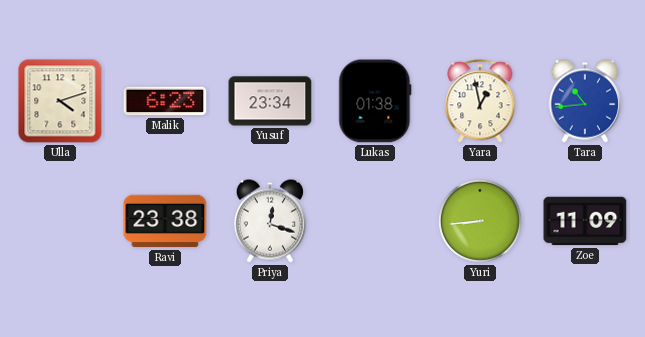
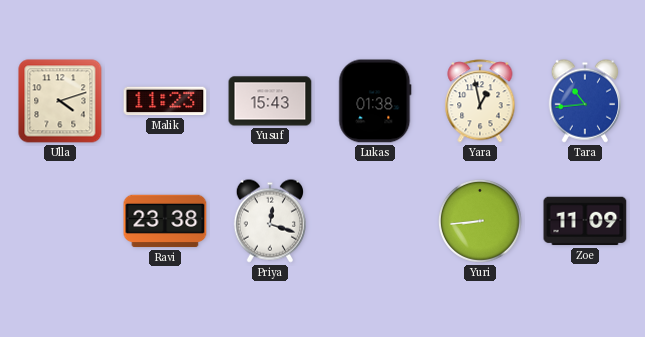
Malik: 6:23 -> 11:23
Yusuf: 23:34 -> 15:43
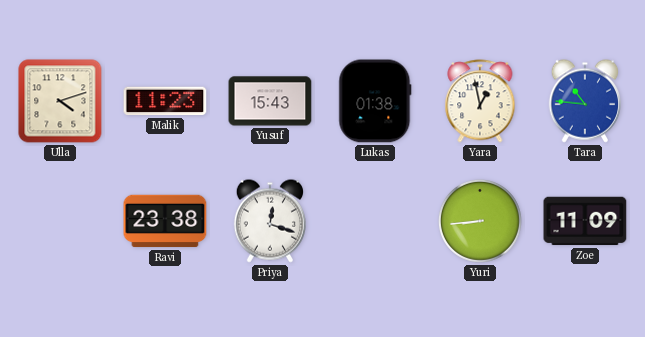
Tara: 10:44 -> 10:46
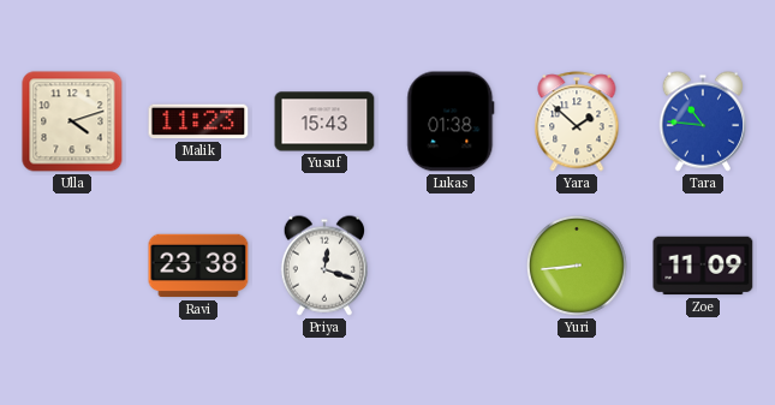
Yara: 12:58 -> 1:52
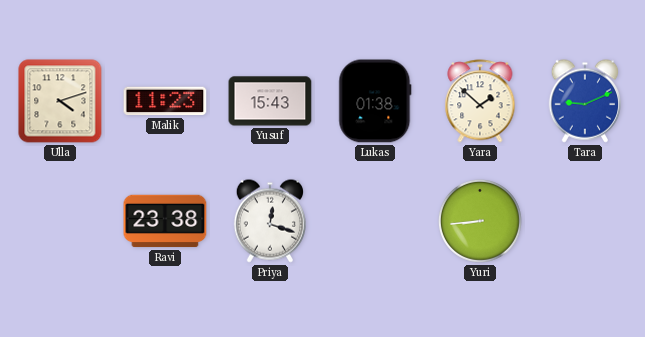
Tara: 10:46 -> 9:11
Zoe: 11:09 -> none
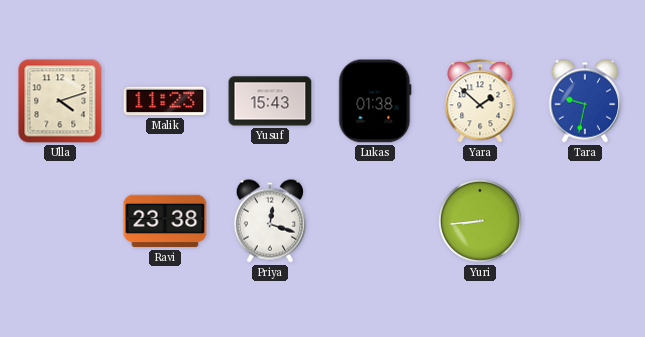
Tara: 9:11 -> 9:32
